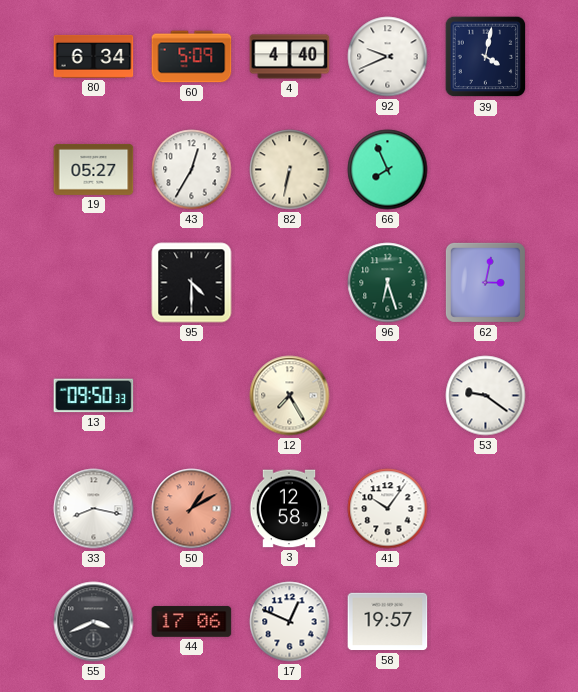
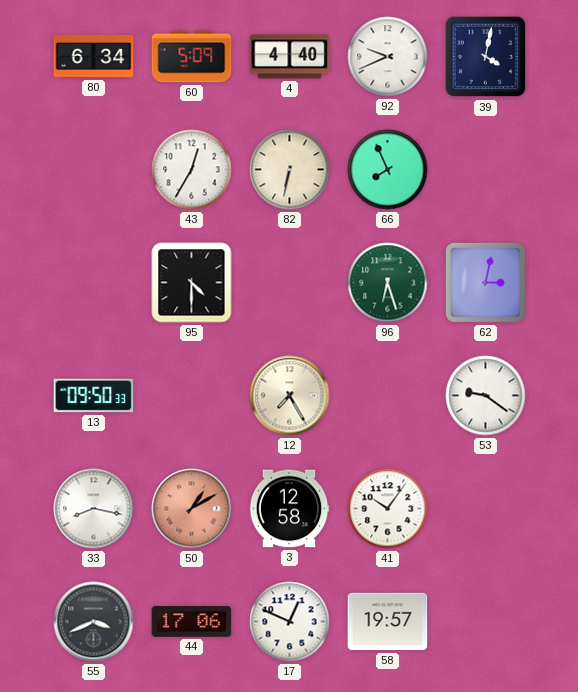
19: 05:27 -> none
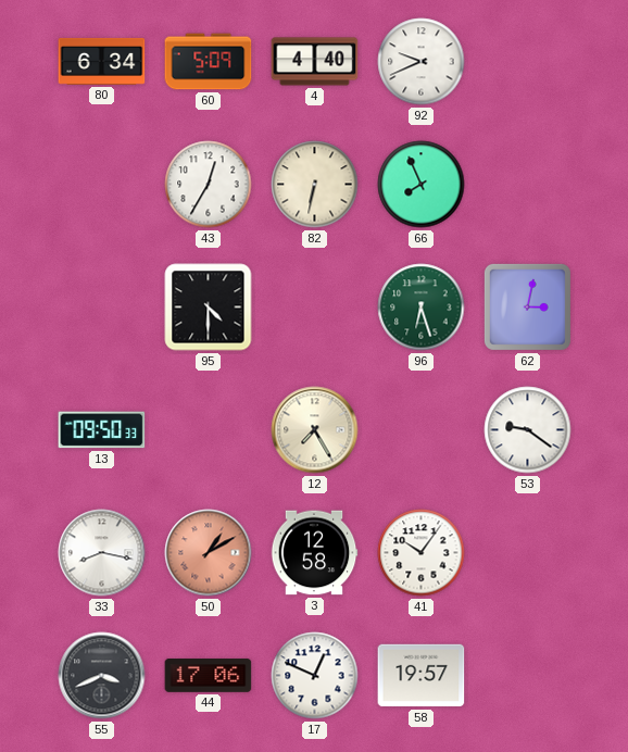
39: 4:02 -> none
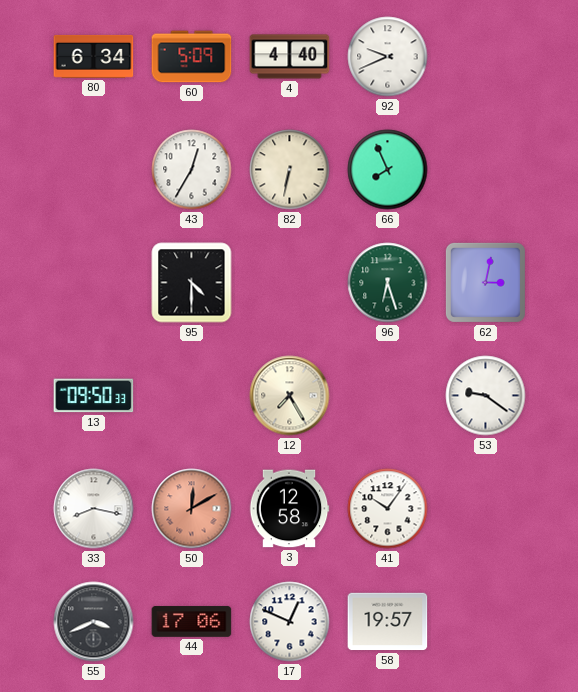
50: 1:10 -> 12:10
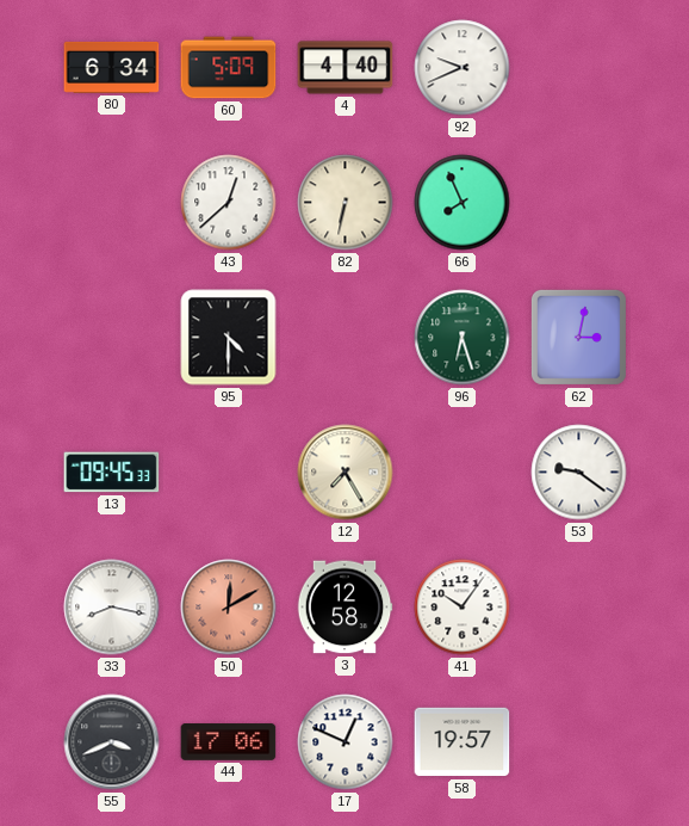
43: 12:35 -> 12:38
13: 09:50 -> 09:45
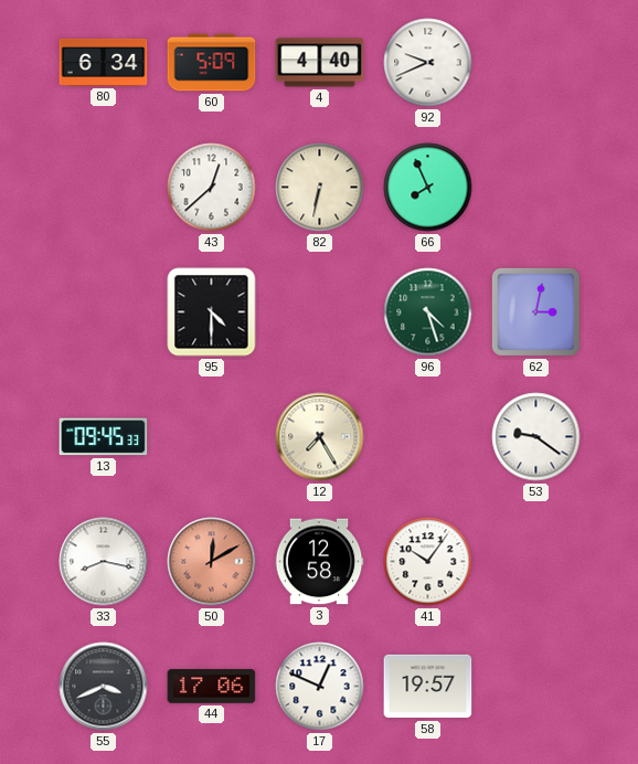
96: 6:27 -> 4:27
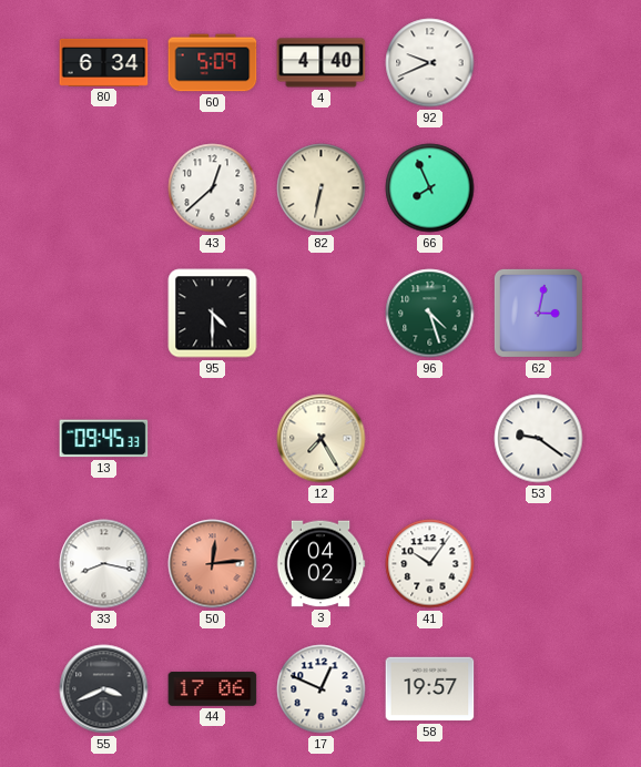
50: 12:10 -> 12:14
3: 12:58 -> 04:02
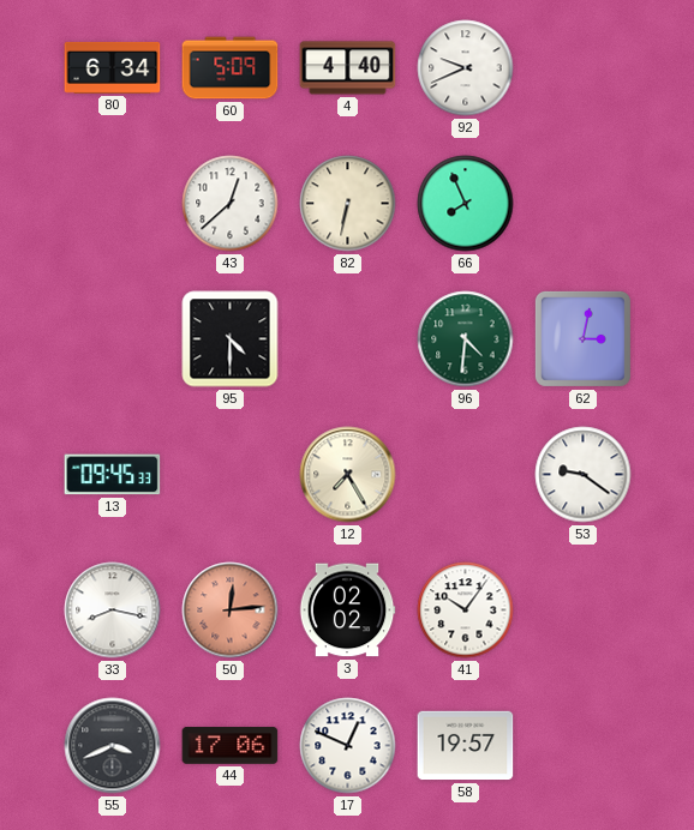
96: 4:27 -> 4:31
3: 04:02 -> 02:02
